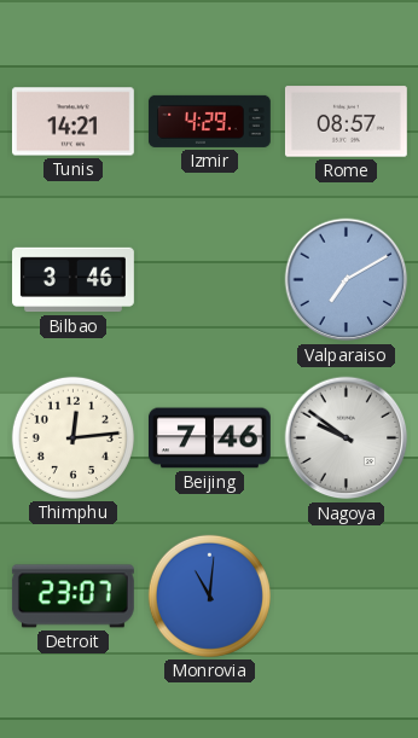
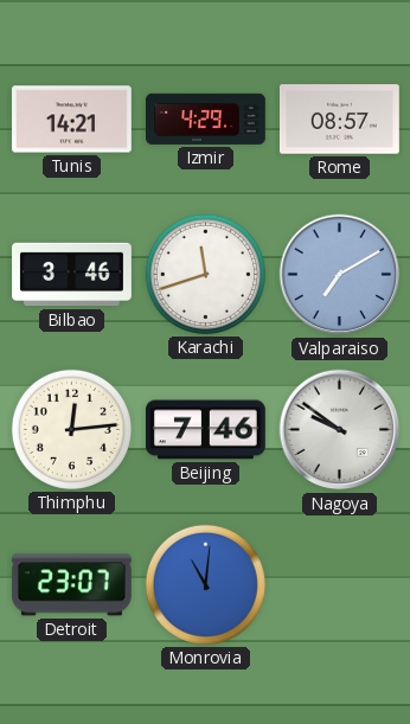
Karachi: none -> 11:42
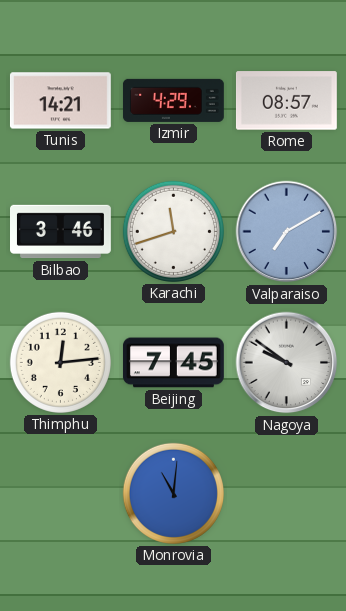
Beijing: 7:46 -> 7:45
Detroit: 23:07 -> none
